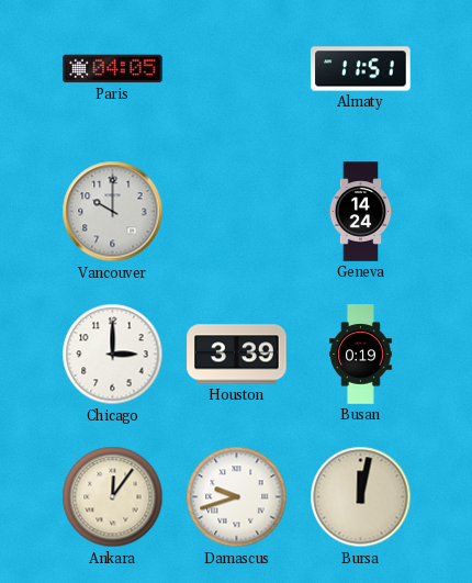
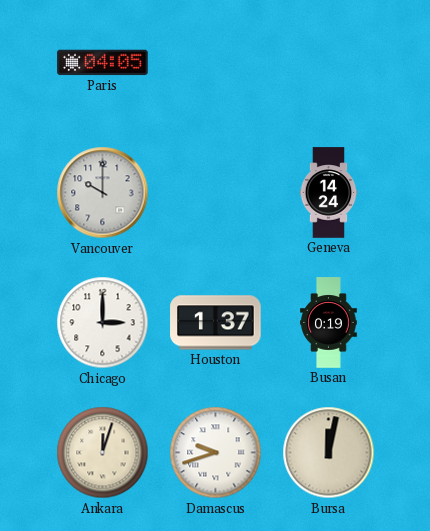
Almaty: 11:51 -> none
Houston: 3:39 -> 1:37
Ankara: 12:06 -> 12:03
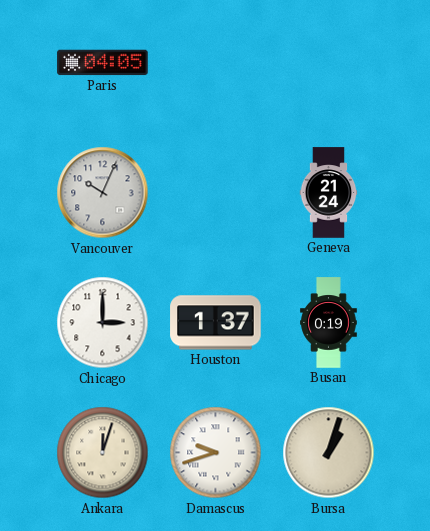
Vancouver: 10:00 -> 10:04
Geneva: 14:24 -> 21:24
Bursa: 12:02 -> 1:03
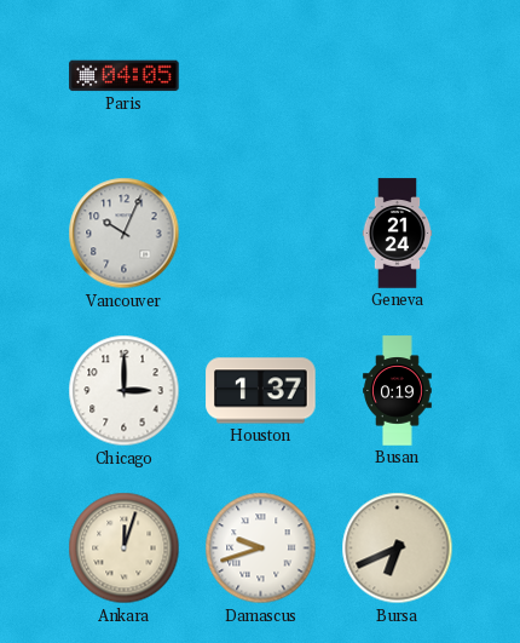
Bursa: 1:03 -> 6:41
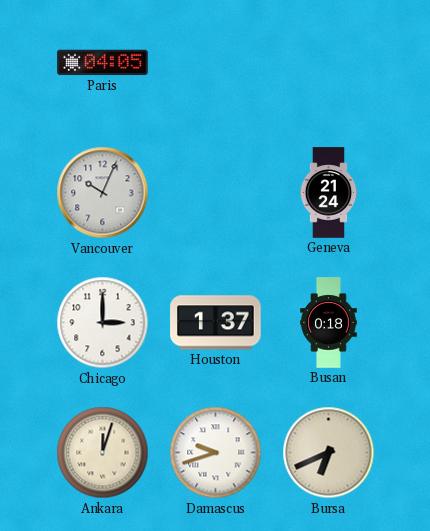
Busan: 0:19 -> 0:18
